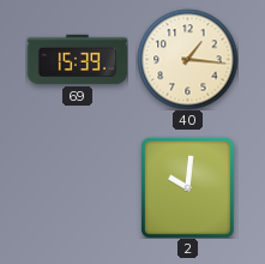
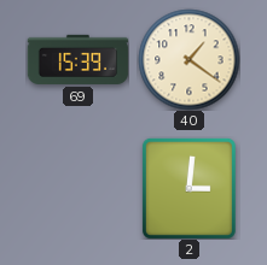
40: 1:16 -> 1:21
2: 10:01 -> 3:01
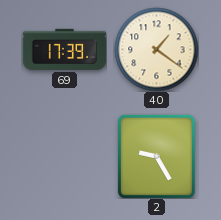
69: 15:39 -> 17:39
2: 3:01 -> 9:25
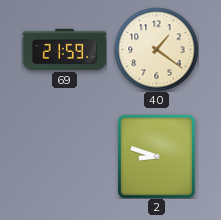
69: 17:39 -> 21:59
2: 9:25 -> 8:48
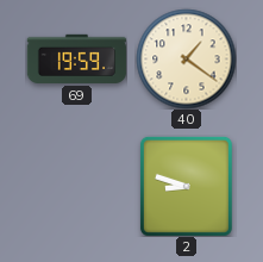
69: 21:59 -> 19:59
